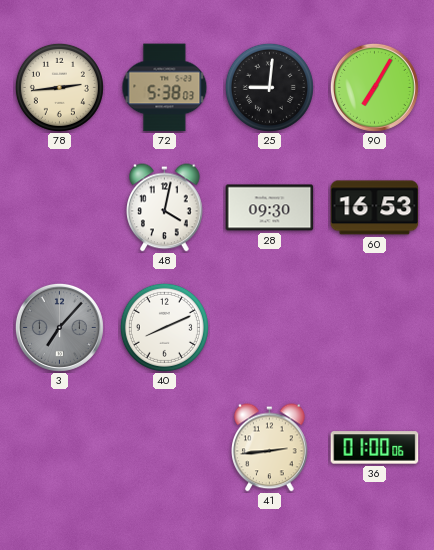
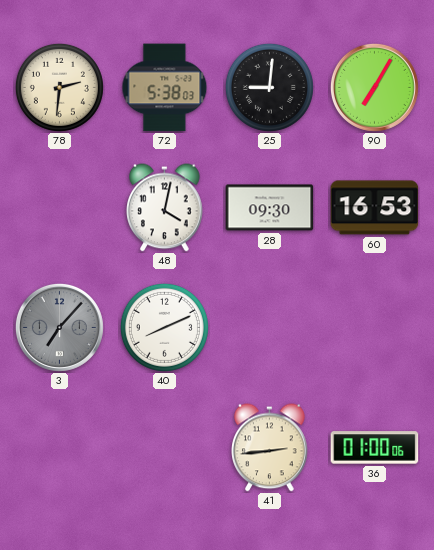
78: 2:44 -> 2:31
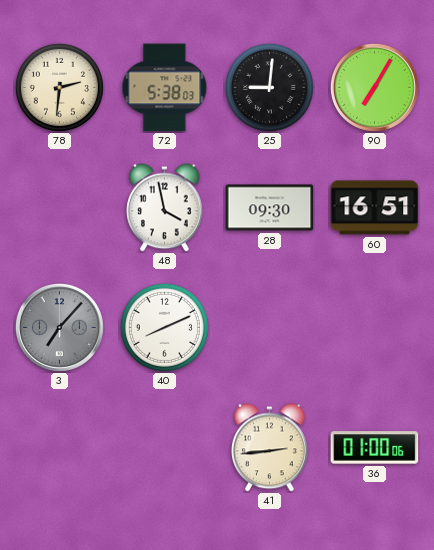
48: 4:02 -> 3:58
60: 16:53 -> 16:51
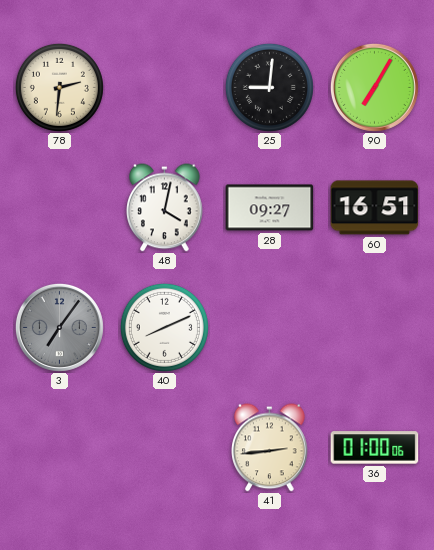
72: 5:38 -> none
48: 3:58 -> 4:02
28: 09:30 -> 09:27
3: 7:07 -> 7:06
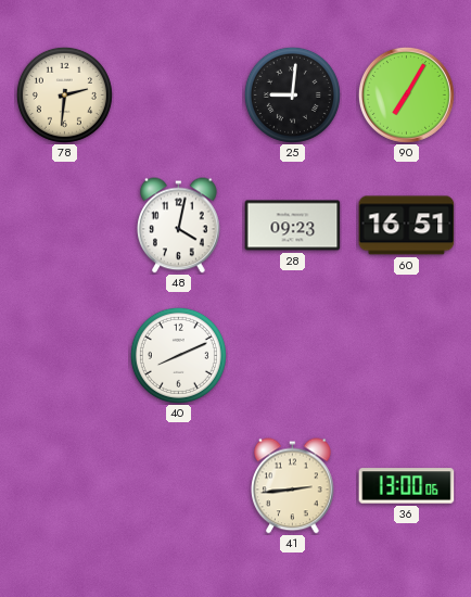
28: 09:27 -> 09:23
3: 7:06 -> none
36: 01:00 -> 13:00
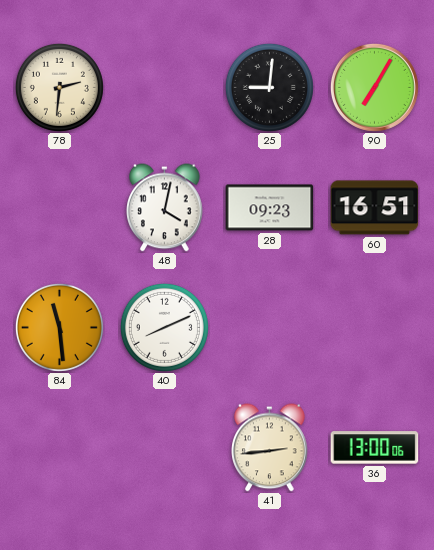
84: none -> 11:29
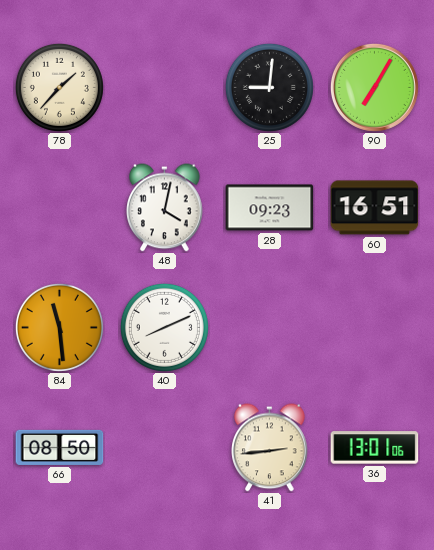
78: 2:31 -> 1:37
66: none -> 08:50
36: 13:00 -> 13:01
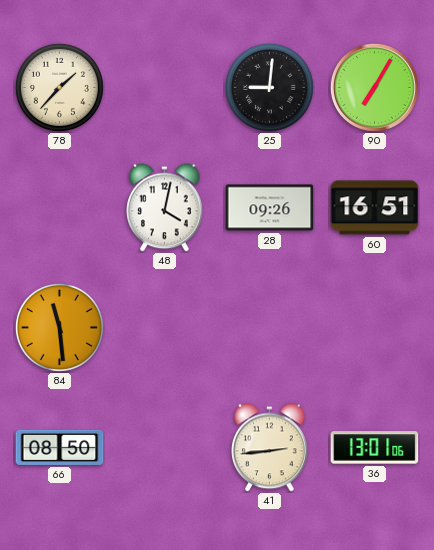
28: 09:23 -> 09:26
40: 8:11 -> none
